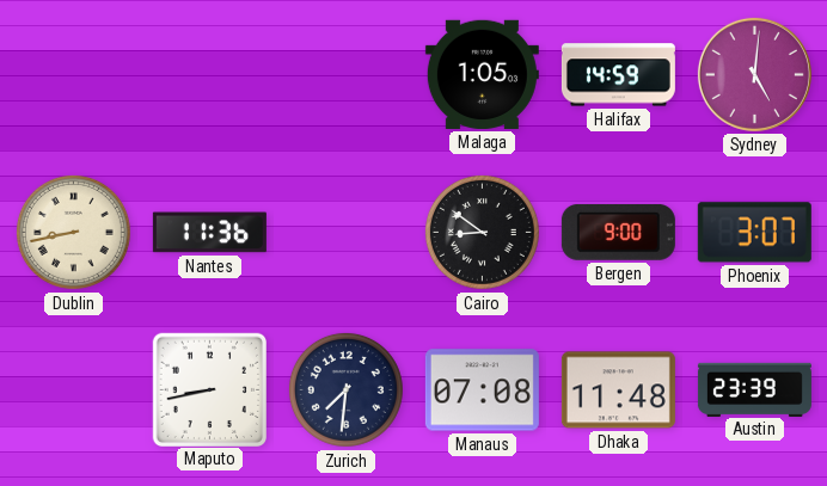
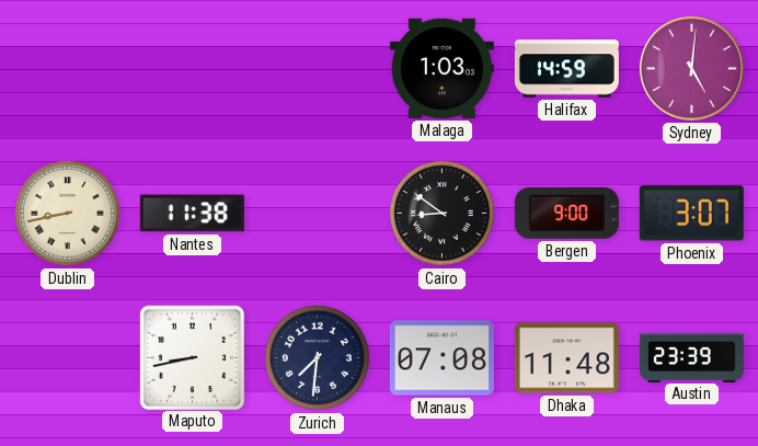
Malaga: 1:05 -> 1:03
Nantes: 11:36 -> 11:38
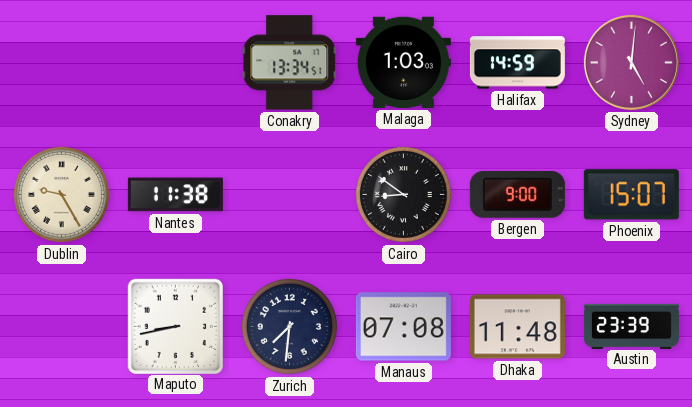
Conakry: none -> 13:34
Dublin: 8:43 -> 9:25
Phoenix: 3:07 -> 15:07
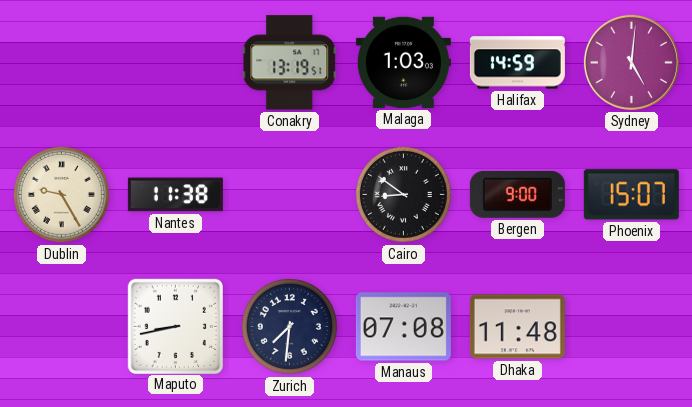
Conakry: 13:34 -> 13:19
Austin: 23:39 -> none
